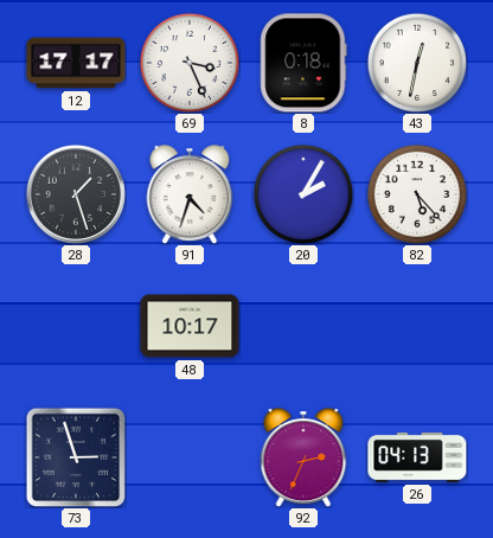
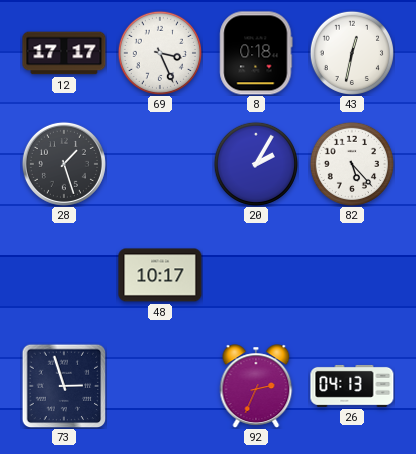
91: 4:33 -> none
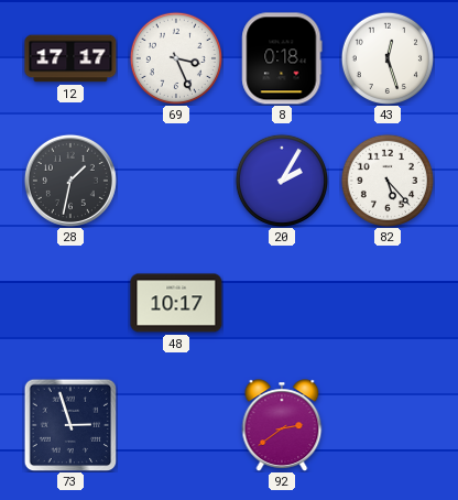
43: 12:32 -> 12:27
28: 1:27 -> 1:32
92: 2:34 -> 2:39
26: 04:13 -> none
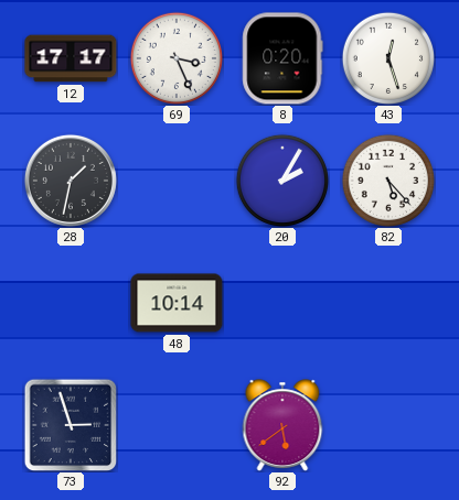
8: 0:18 -> 0:20
48: 10:17 -> 10:14
92: 2:39 -> 5:39
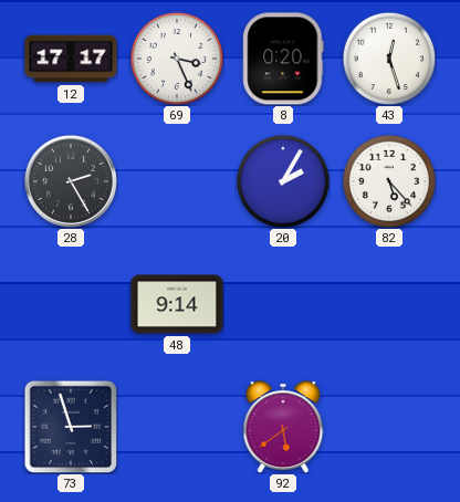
28: 1:32 -> 2:25
48: 10:14 -> 9:14
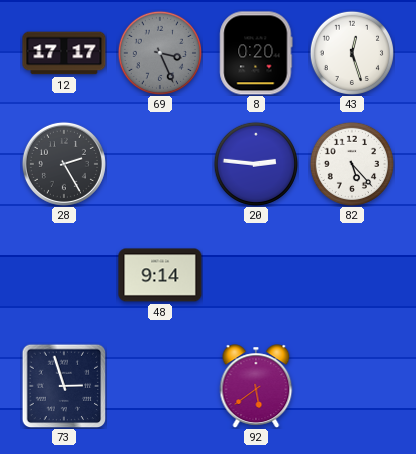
69 dial: white -> grey
20: 2:05 -> 2:46
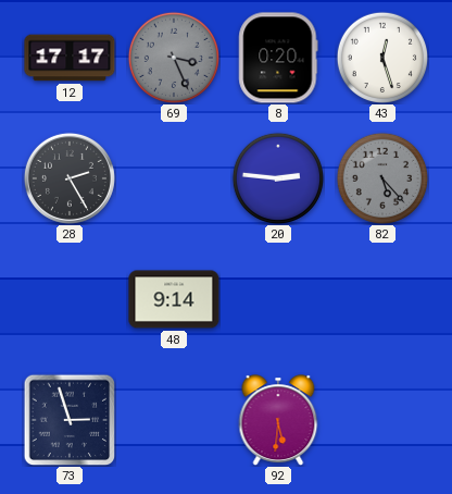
82 dial: white -> grey
92: 5:39 -> 5:31
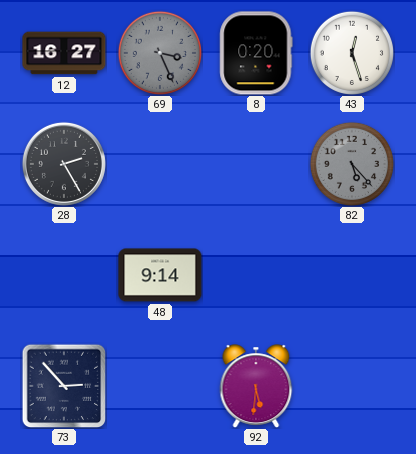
12: 17:17 -> 16:27
20: 2:46 -> none
73: 2:57 -> 2:53
